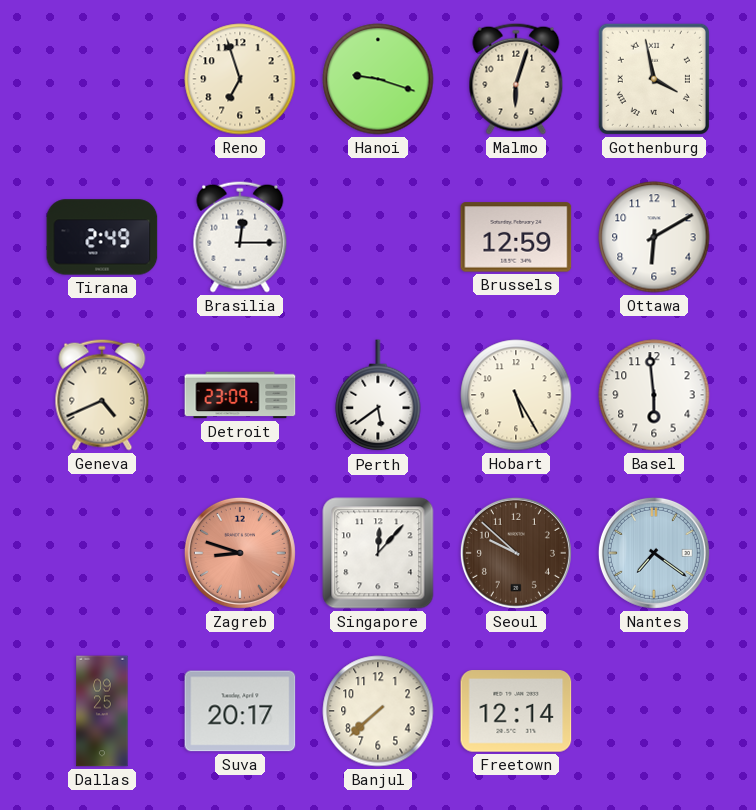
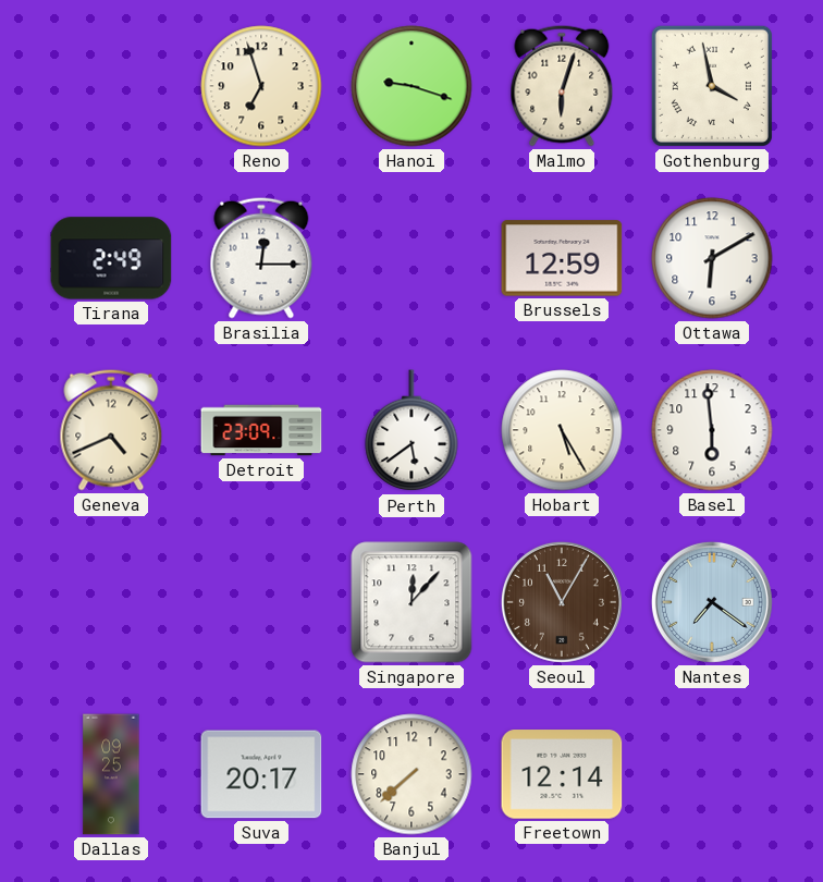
Zagreb: 8:48 -> none
Seoul: 9:52 -> 11:05
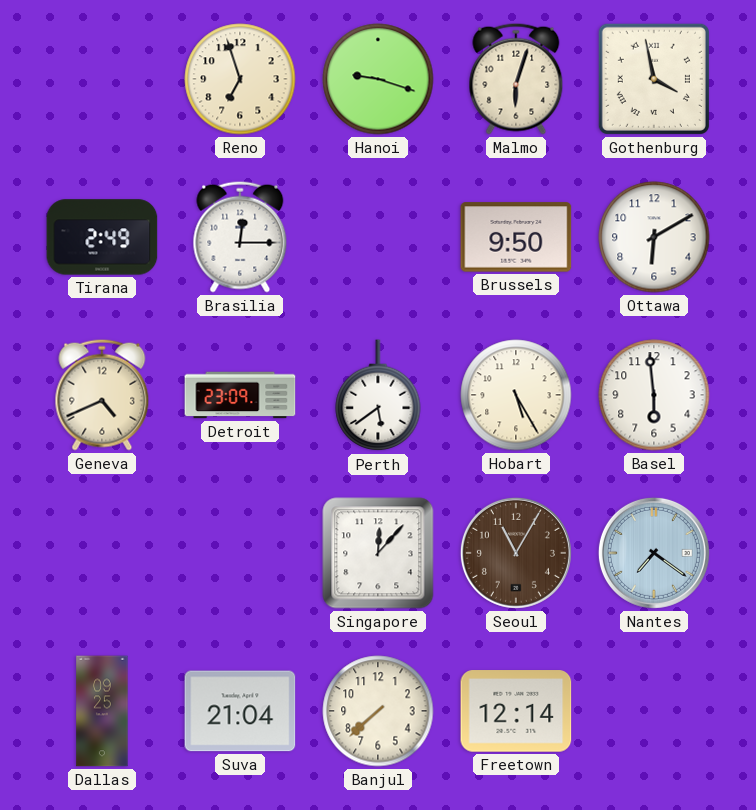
Brussels: 12:59 -> 9:50
Suva: 20:17 -> 21:04
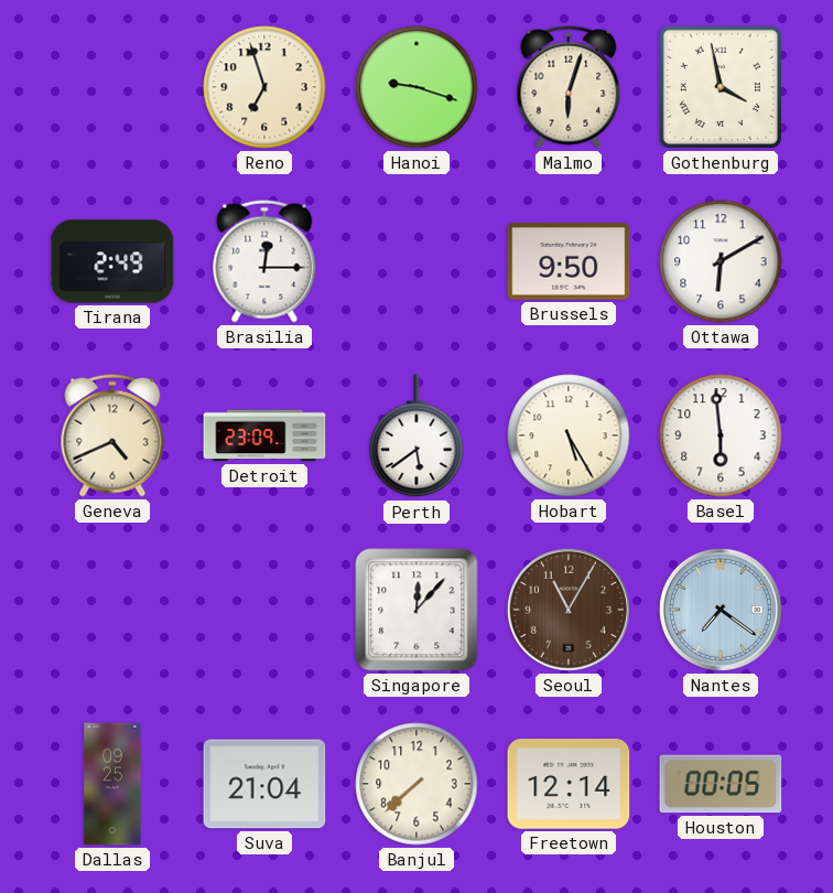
Houston: none -> 00:05
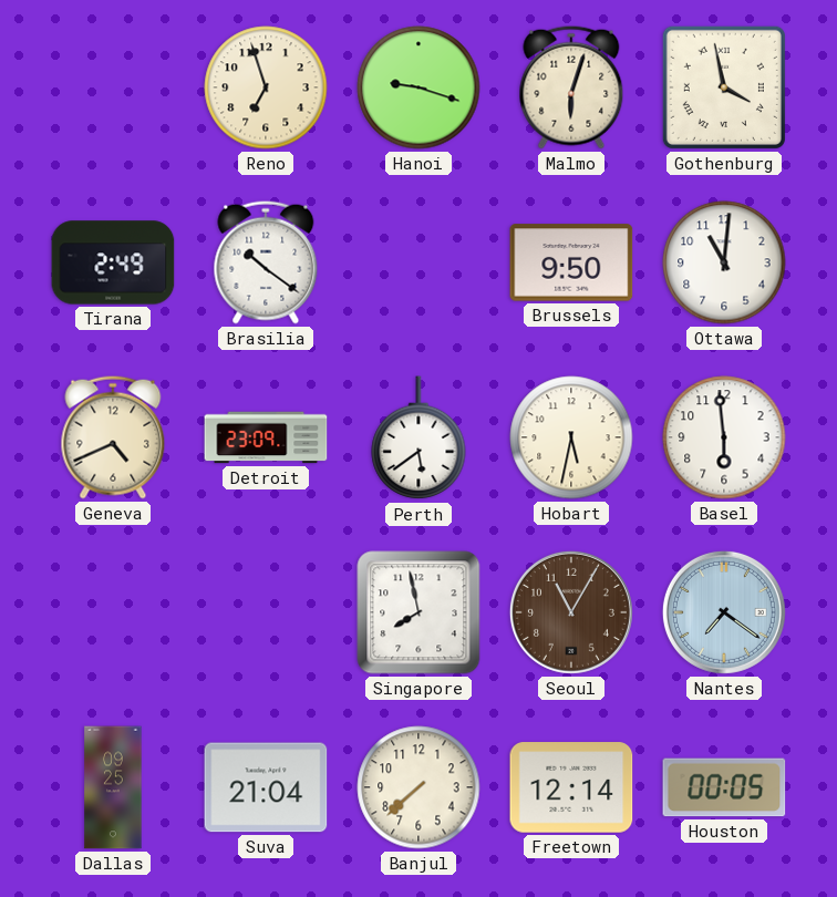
Brasilia: 12:15 -> 10:21
Ottawa: 6:10 -> 11:01
Hobart: 5:25 -> 5:32
Singapore: 12:07 -> 7:58
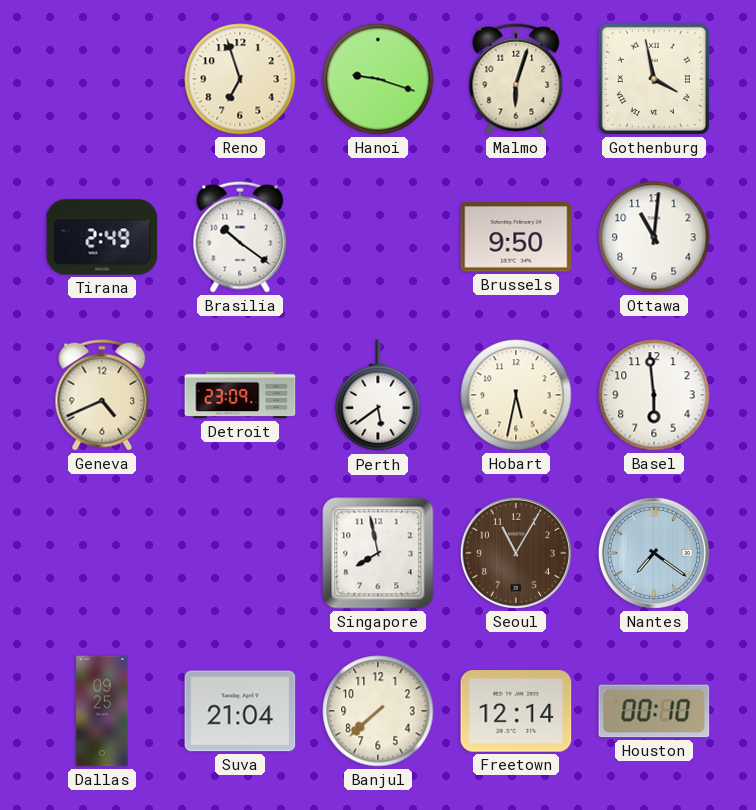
Houston: 00:05 -> 00:10
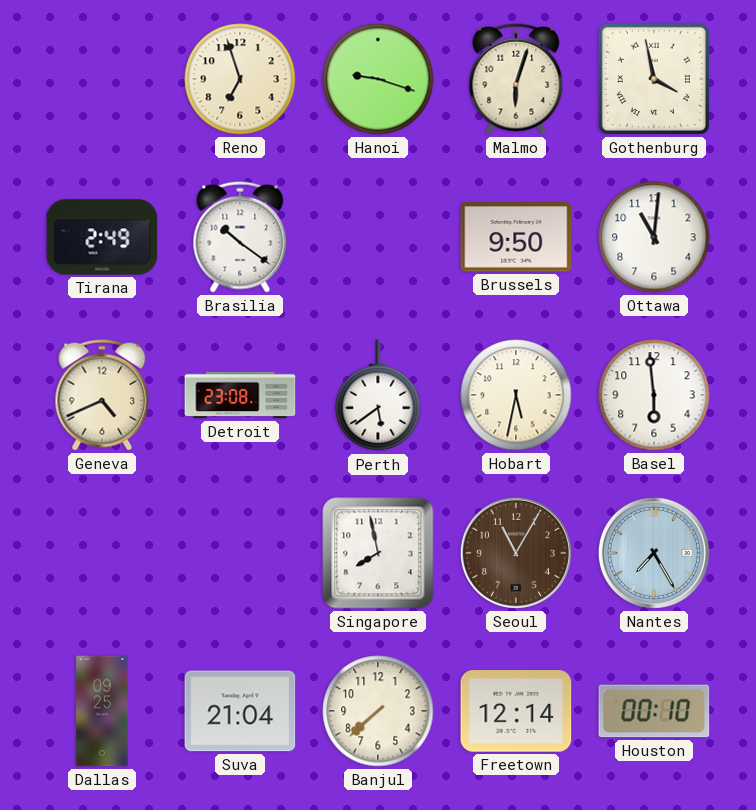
Detroit: 23:09 -> 23:08
Nantes: 7:21 -> 7:25
